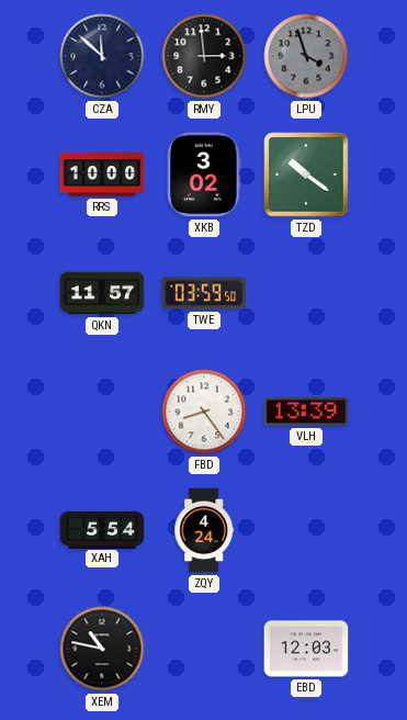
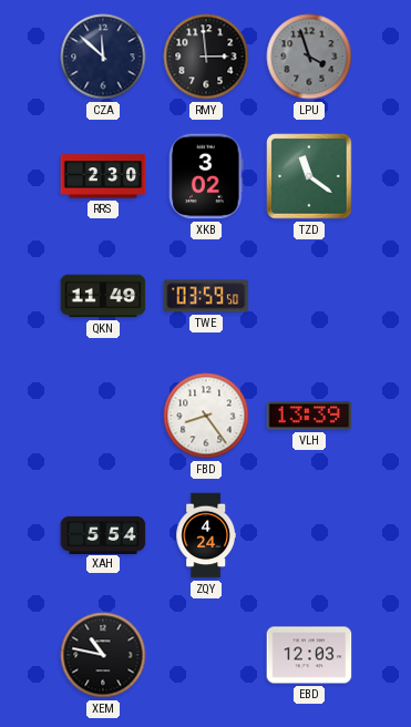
RRS: 10:00 -> 2:30
TZD: 10:21 -> 11:21
QKN: 11:57 -> 11:49
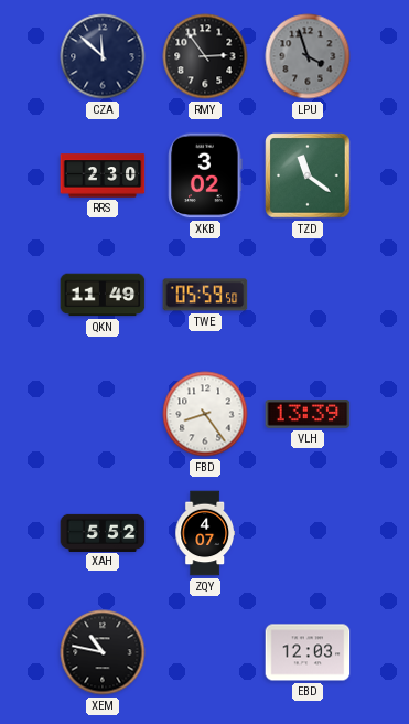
RMY: 2:59 -> 2:54
TWE: 03:59 -> 05:59
XAH: 5:54 -> 5:52
ZQY: 4:24 -> 4:07
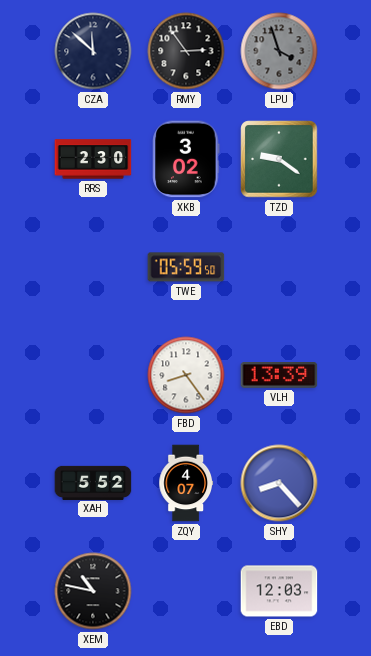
TZD: 11:21 -> 9:21
QKN: 11:49 -> none
SHY: none -> 8:23
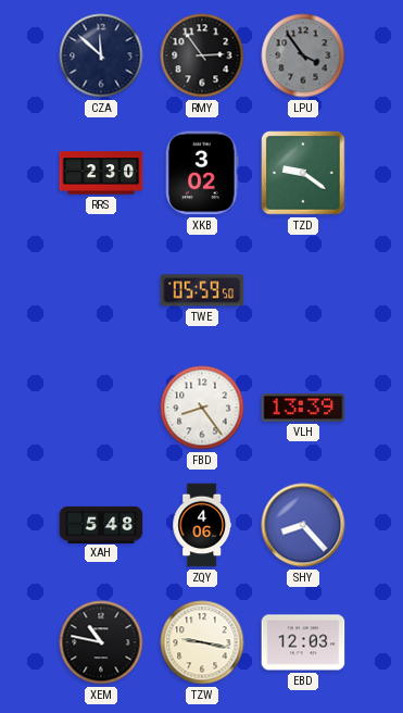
LPU: 3:57 -> 3:54
XAH: 5:52 -> 5:48
ZQY: 4:07 -> 4:06
TZW: none -> 9:17
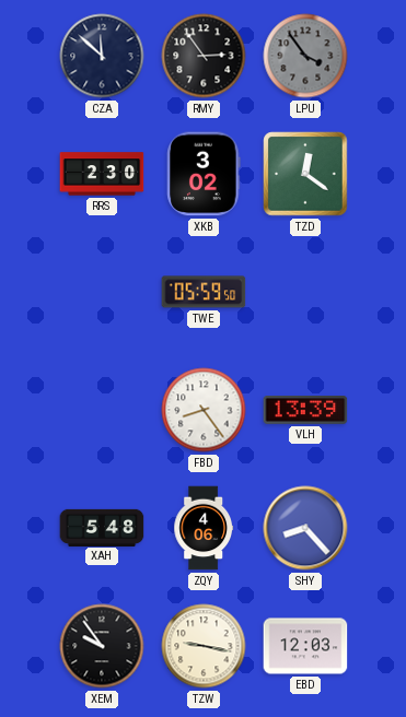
TZD: 9:21 -> 12:21
XEM: 10:47 -> 9:54
